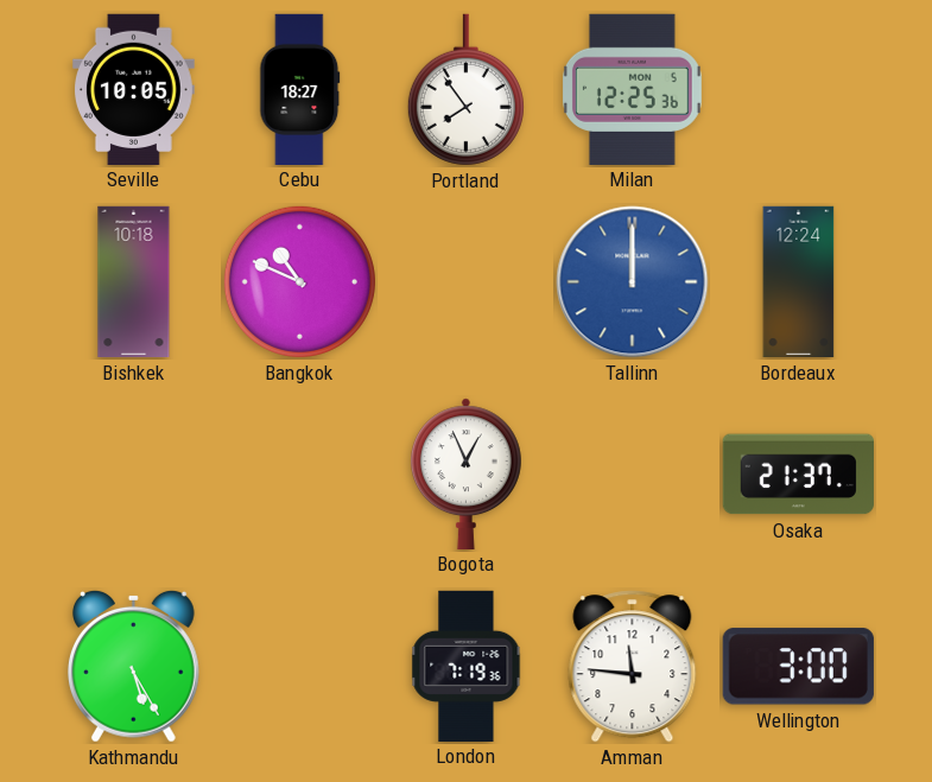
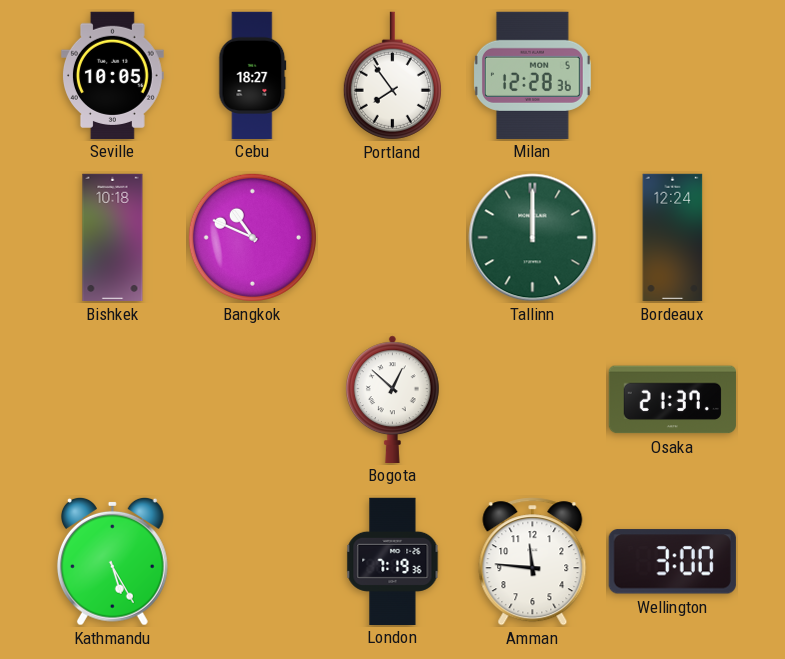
Milan: 12:25 -> 12:28
Tallinn dial: blue -> green
Bogota: 12:56 -> 12:52
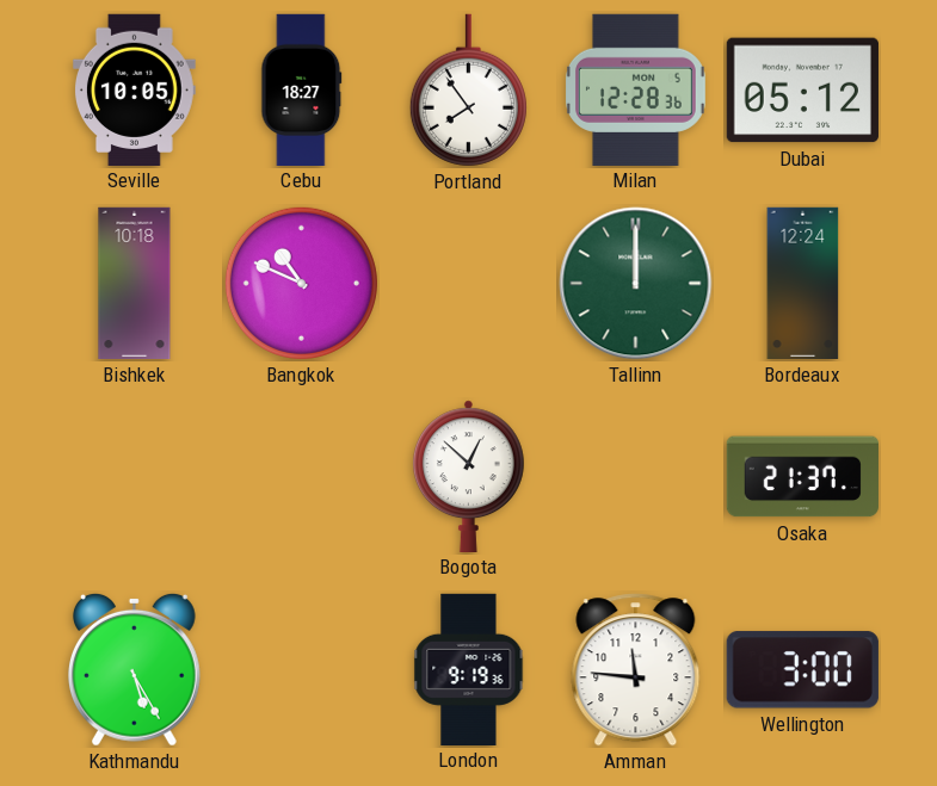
Dubai: none -> 05:12
London: 7:19 -> 9:19
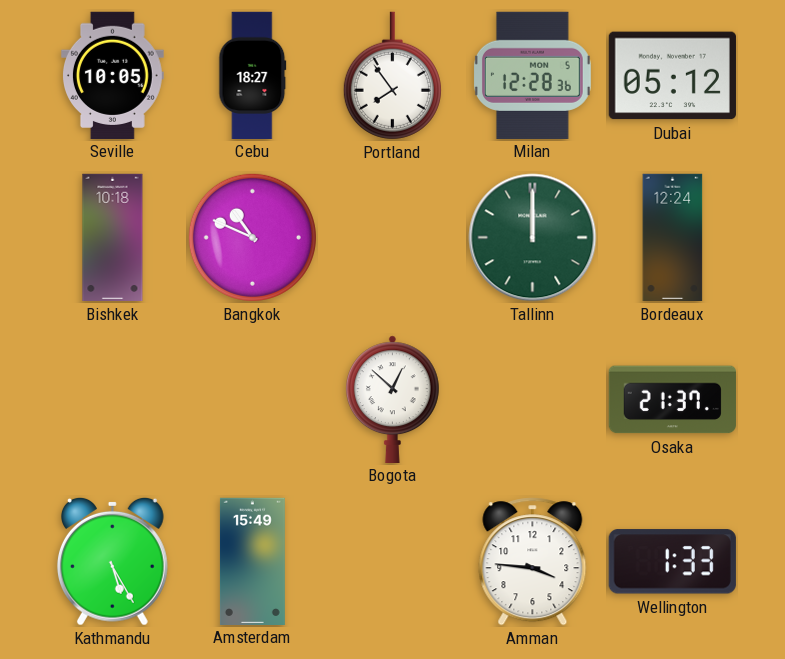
Amsterdam: none -> 15:49
London: 9:19 -> none
Amman: 11:46 -> 3:46
Wellington: 3:00 -> 1:33
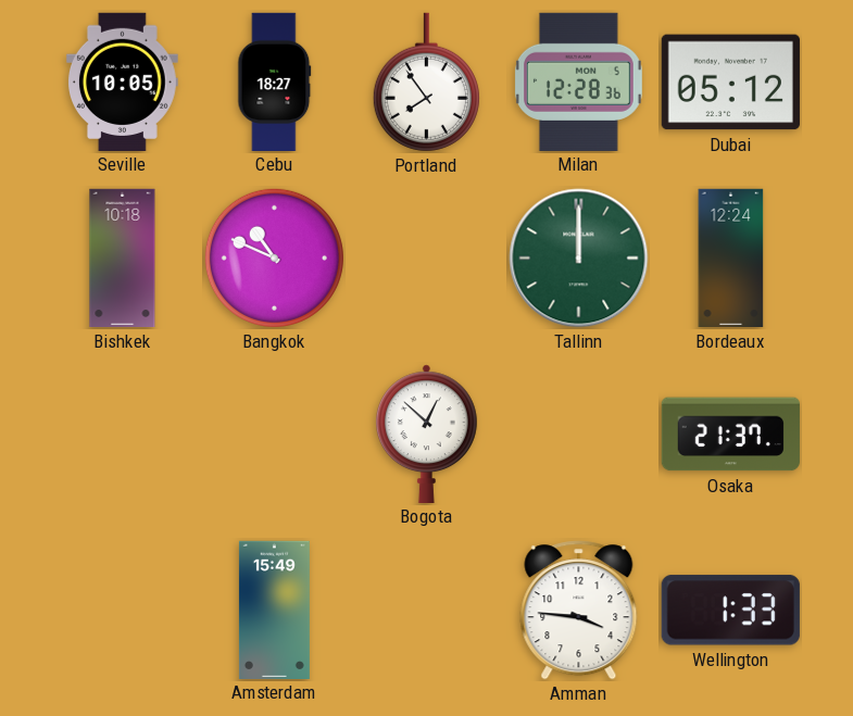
Kathmandu: 5:25 -> none
